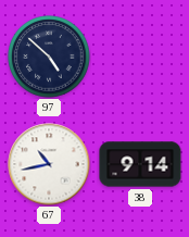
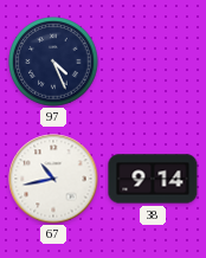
97: 4:52 -> 4:26
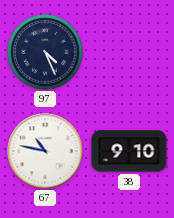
67: 10:43 -> 10:47
38: 9:14 -> 9:10
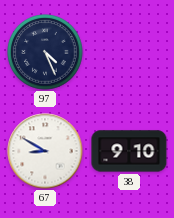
67: 10:47 -> 8:50
